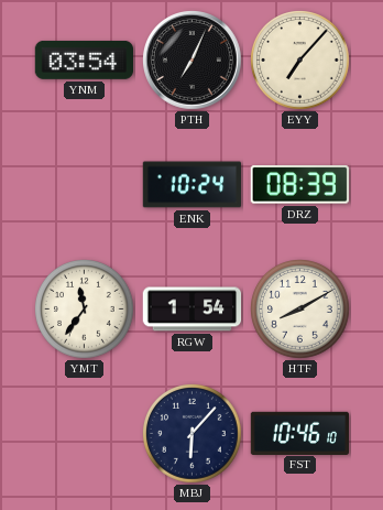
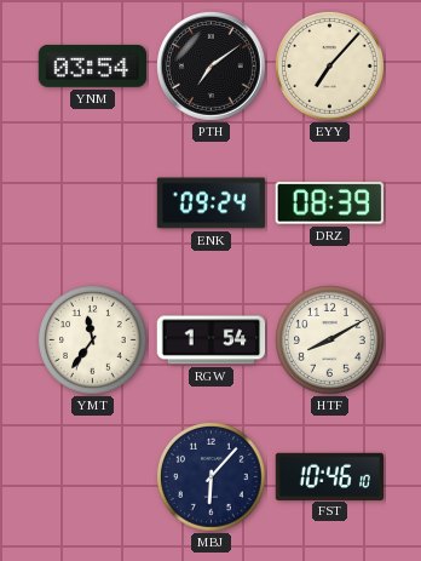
PTH: 7:04 -> 7:09
ENK: 10:24 -> 09:24
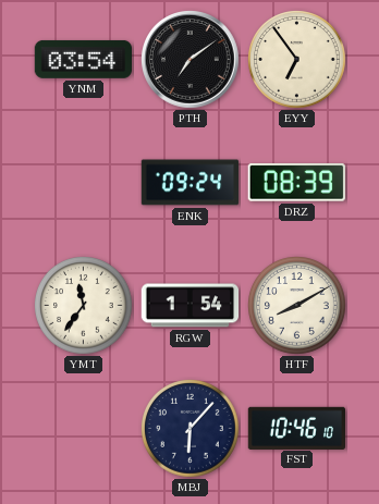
EYY: 7:07 -> 6:54
